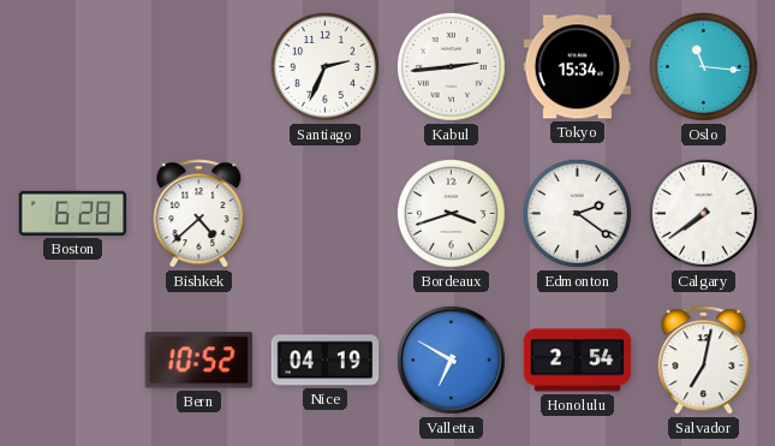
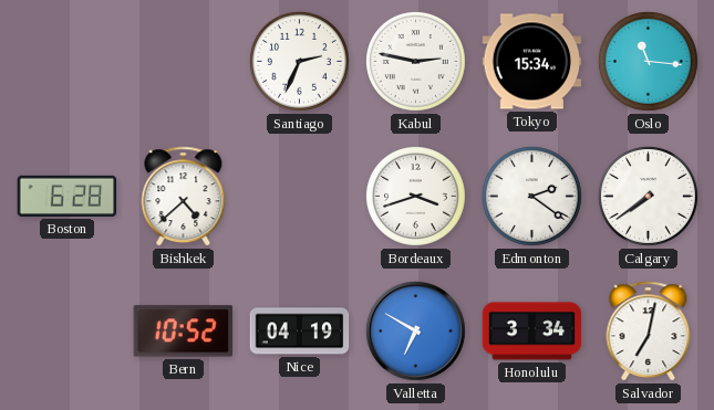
Kabul: 2:44 -> 2:47
Honolulu: 2:54 -> 3:34
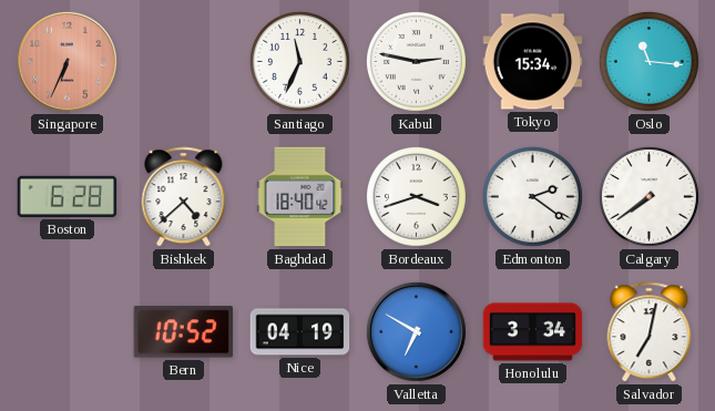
Singapore: none -> 6:34
Santiago: 2:34 -> 11:34
Baghdad: none -> 18:40
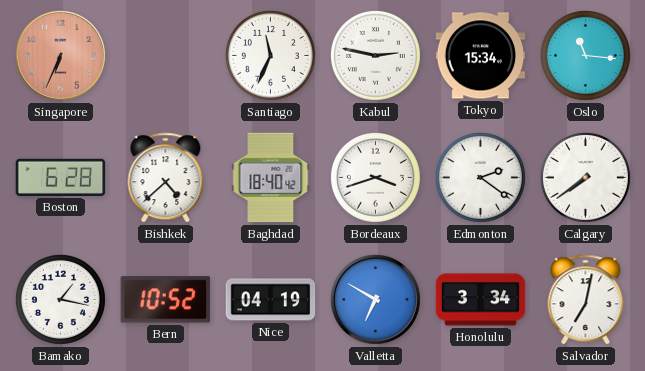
Bamako: none -> 1:17
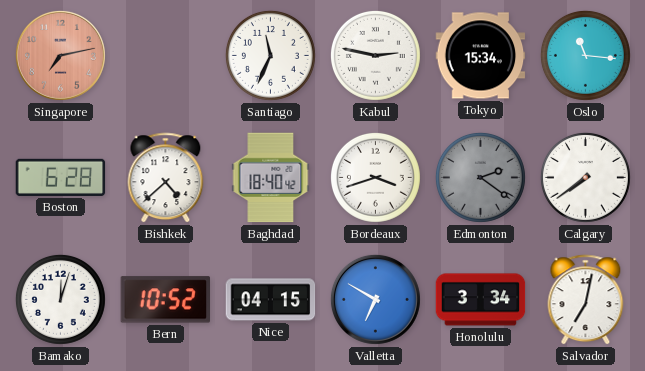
Singapore: 6:34 -> 7:13
Edmonton dial: white -> grey
Bamako: 1:17 -> 12:03
Nice: 04:19 -> 04:15
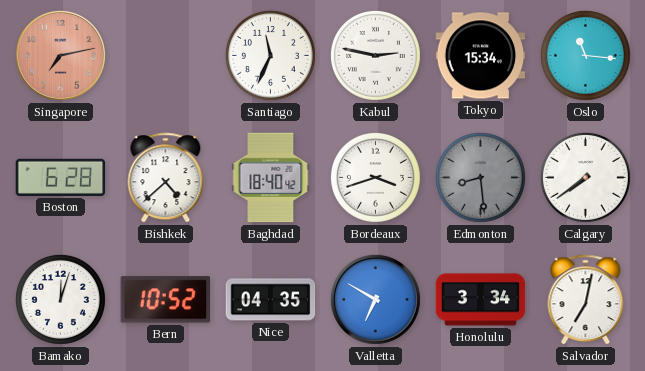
Edmonton: 2:21 -> 8:29
Nice: 04:15 -> 04:35
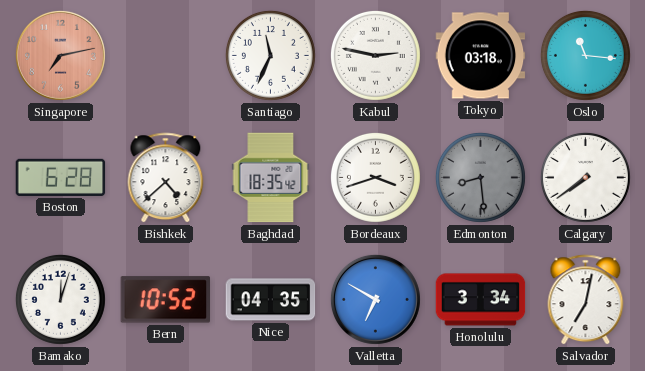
Tokyo: 15:34 -> 03:18
Baghdad: 18:40 -> 18:35
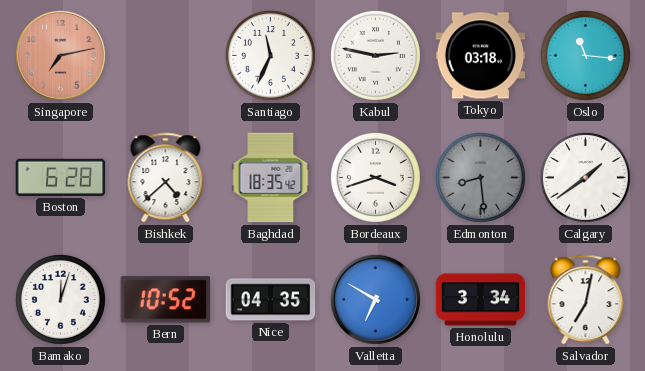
Calgary: 7:39 -> 1:39
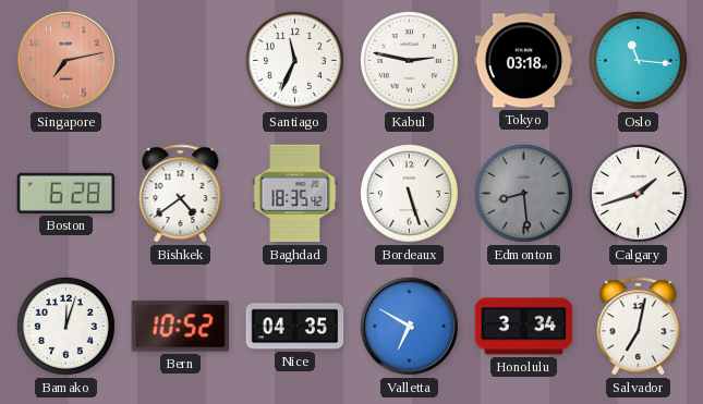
Bishkek: 4:38 -> 4:39
Bordeaux: 3:42 -> 5:27
Calgary: 1:39 -> 1:42
